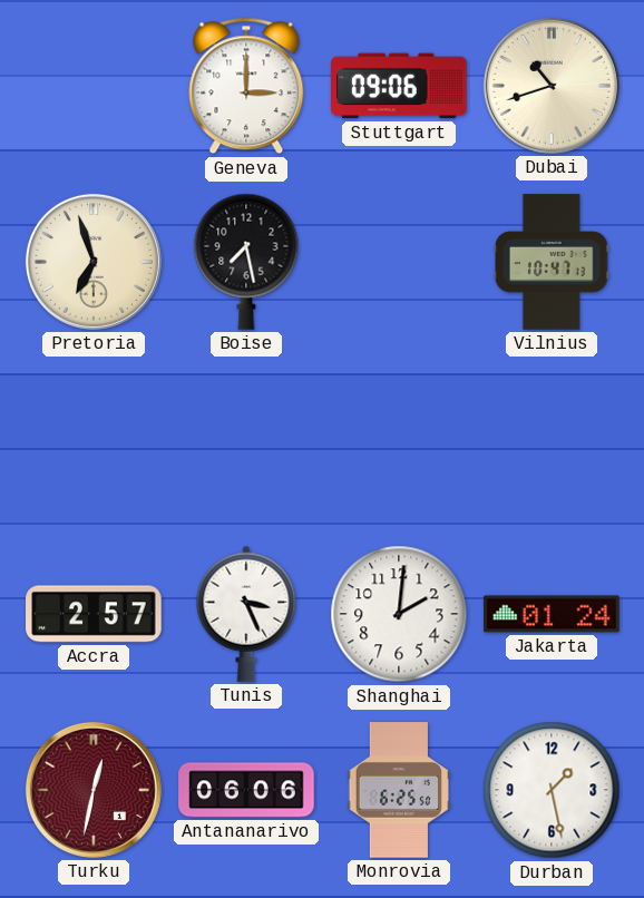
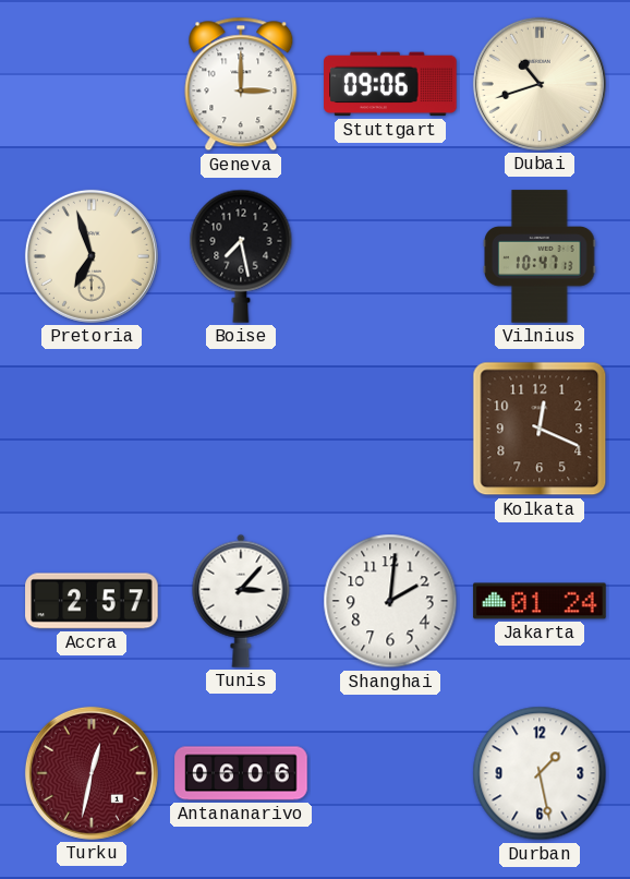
Kolkata: none -> 12:19
Tunis: 3:26 -> 3:07
Monrovia: 6:25 -> none
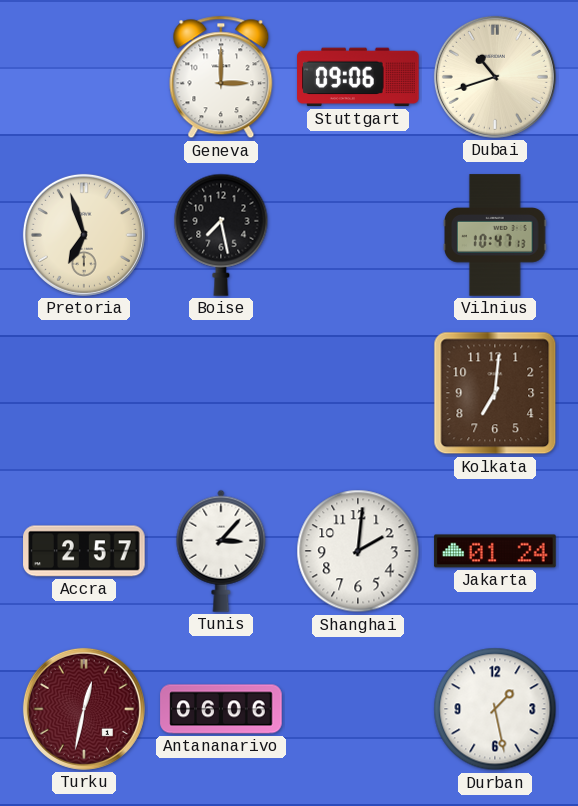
Kolkata: 12:19 -> 7:01
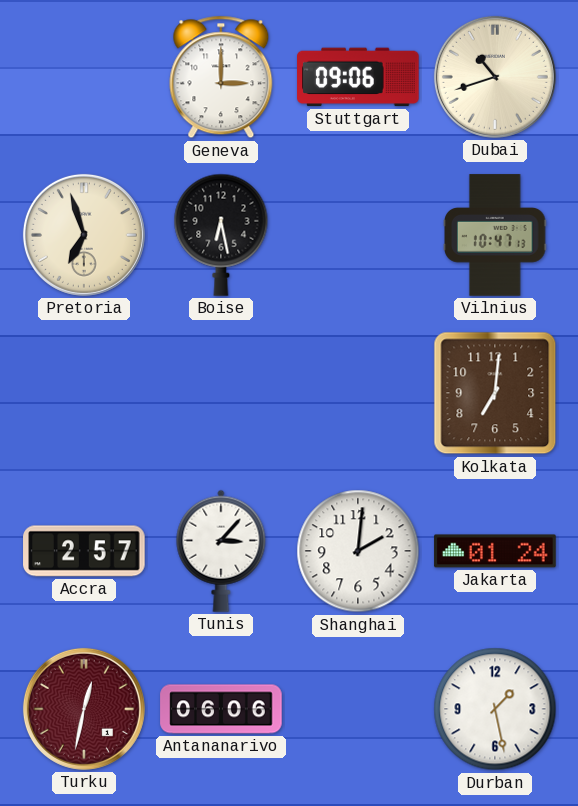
Boise: 7:28 -> 6:28
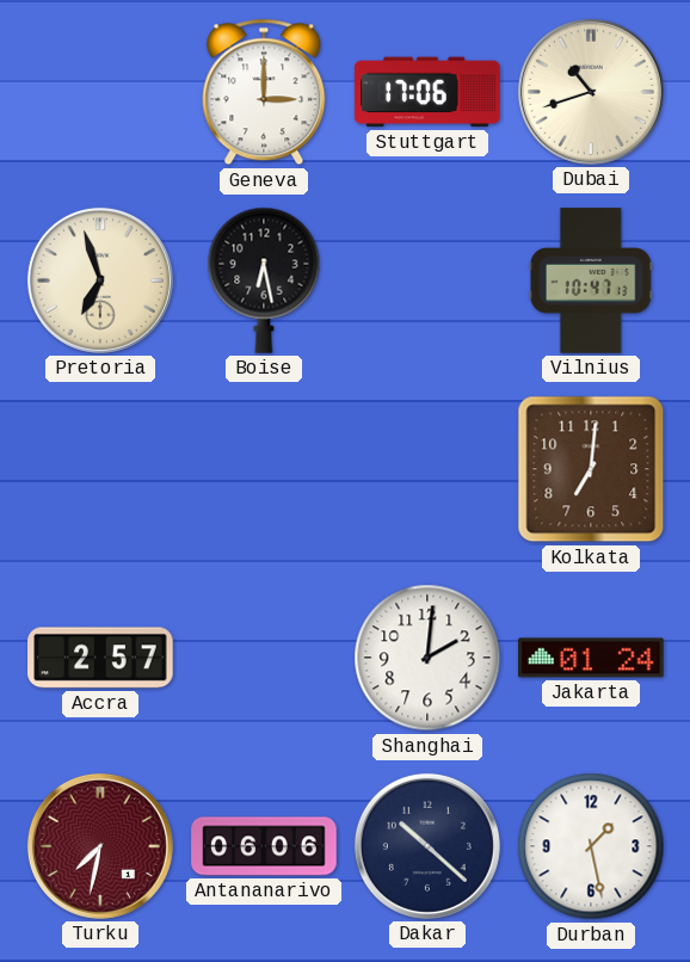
Stuttgart: 09:06 -> 17:06
Tunis: 3:07 -> none
Turku: 12:32 -> 7:32
Dakar: none -> 10:22
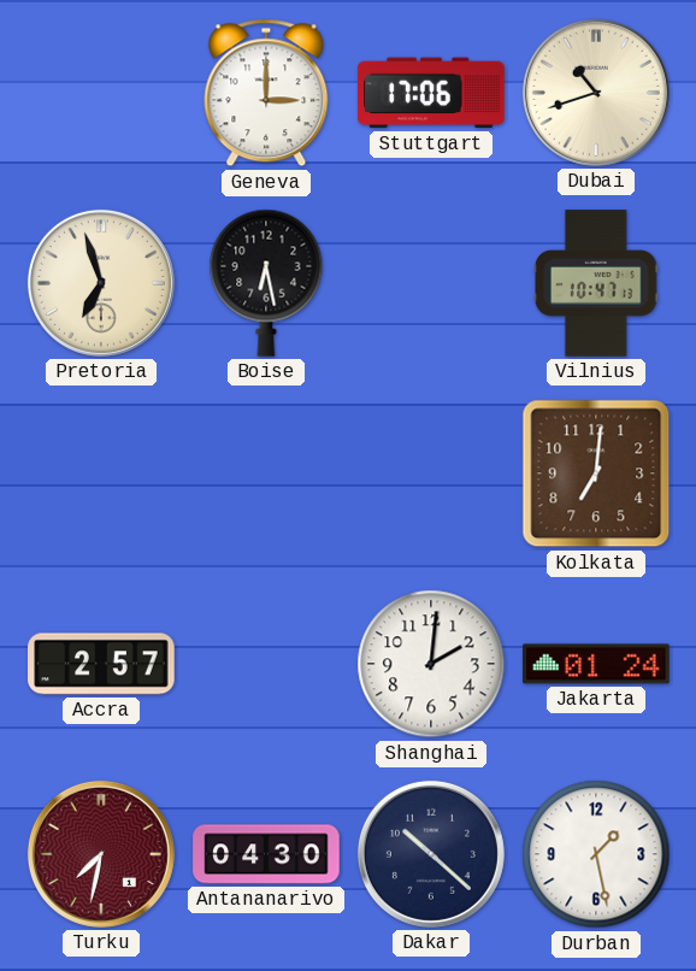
Antananarivo: 06:06 -> 04:30
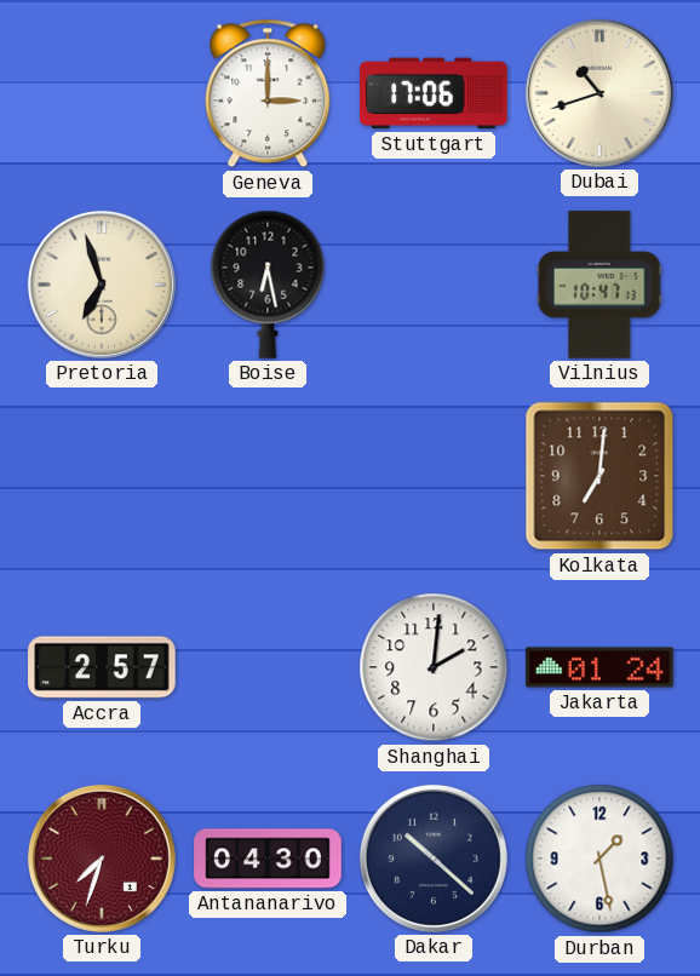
Turku: 7:32 -> 7:33
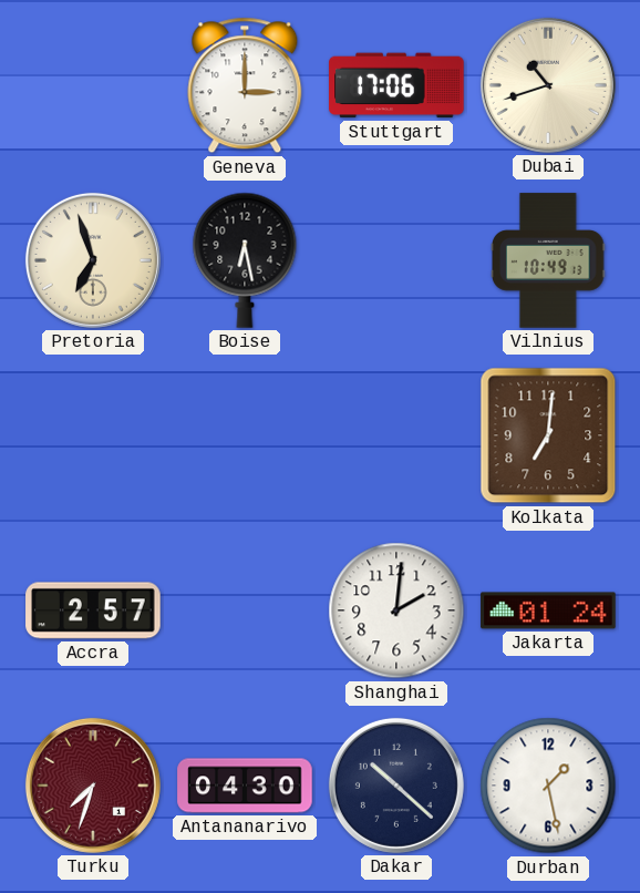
Vilnius: 10:47 -> 10:49
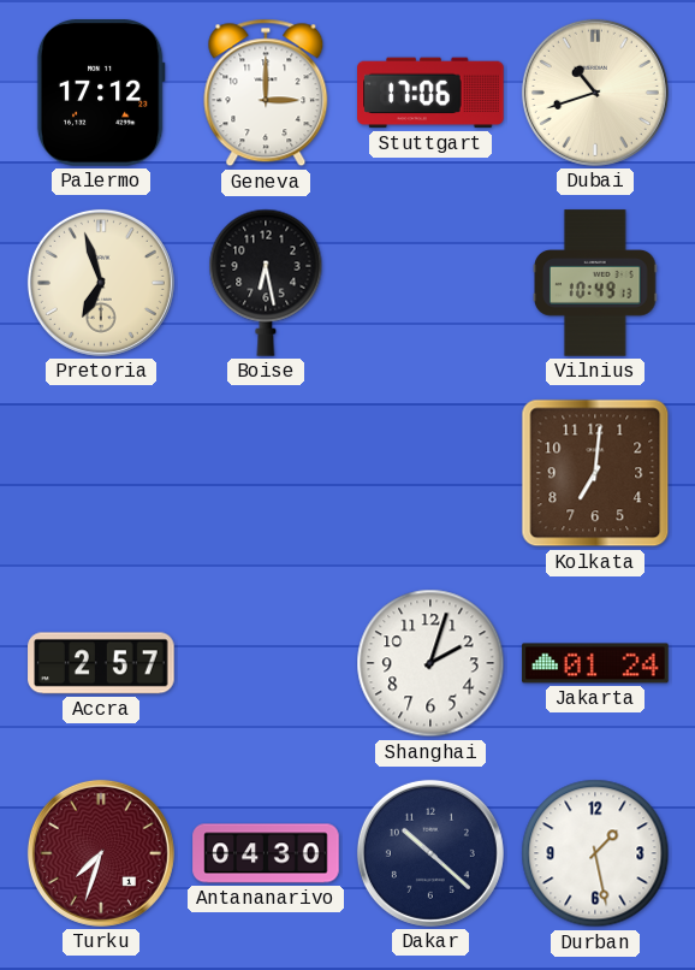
Palermo: none -> 17:12
Shanghai: 2:01 -> 2:03
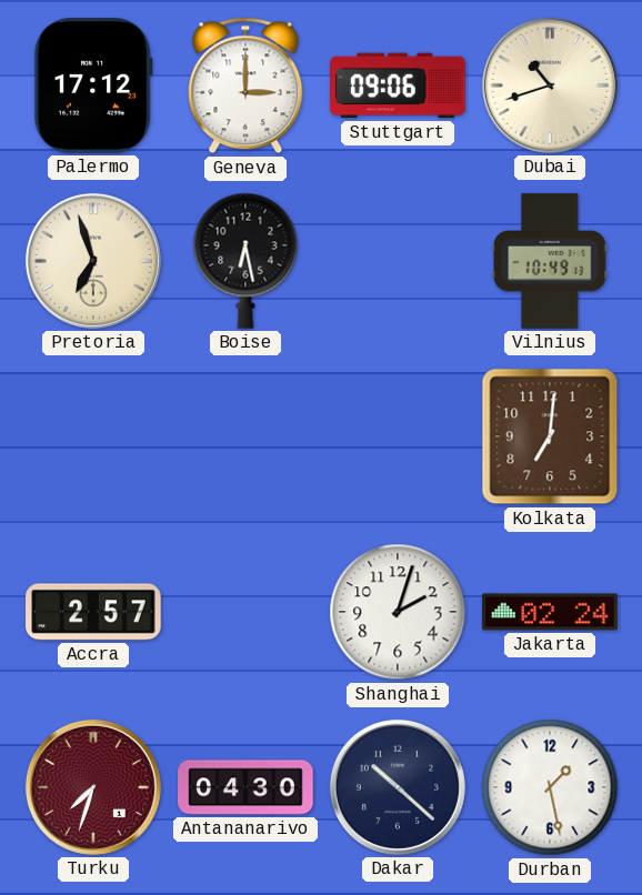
Stuttgart: 17:06 -> 09:06
Jakarta: 01:24 -> 02:24
